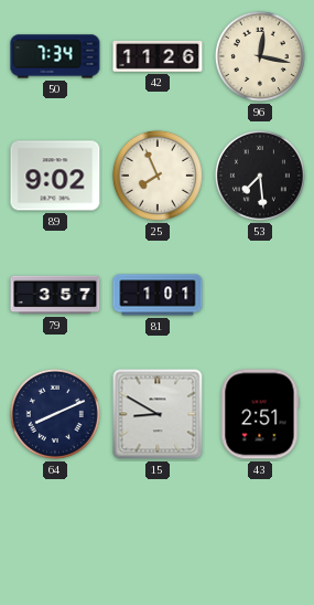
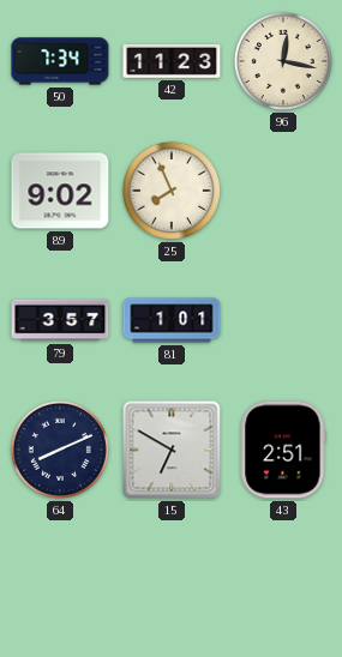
42: 11:26 -> 11:23
53: 7:29 -> none
15: 8:50 -> 6:50
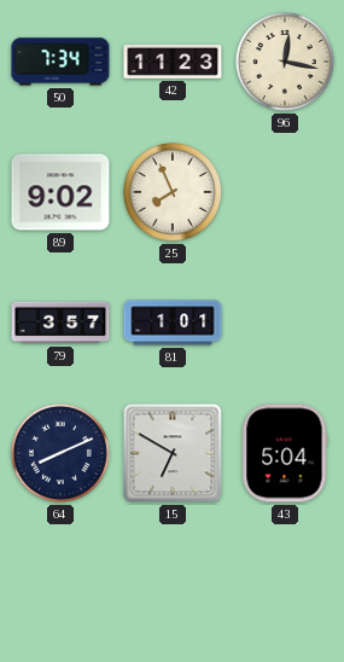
43: 2:51 -> 5:04
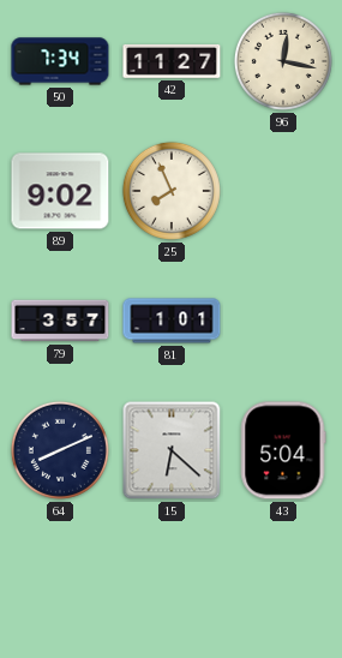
42: 11:23 -> 11:27
15: 6:50 -> 6:22
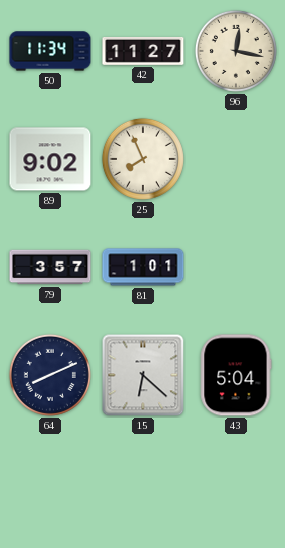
50: 7:34 -> 11:34
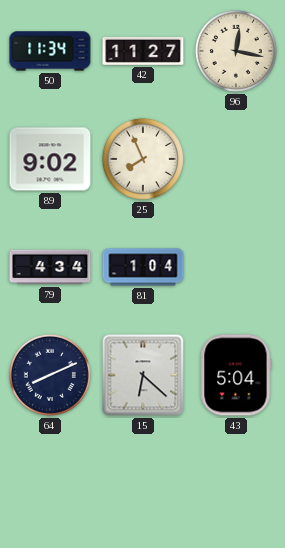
79: 3:57 -> 4:34
81: 1:01 -> 1:04
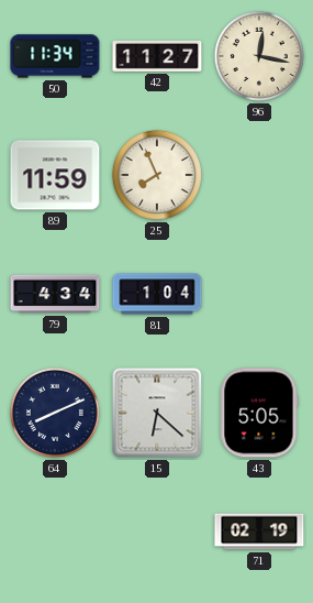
89: 9:02 -> 11:59
43: 5:04 -> 5:05
71: none -> 02:19
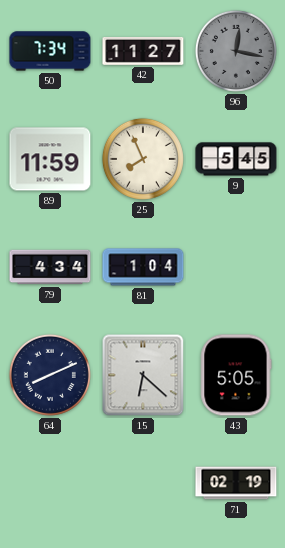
50: 11:34 -> 7:34
96 dial: cream -> grey
9: none -> 5:45
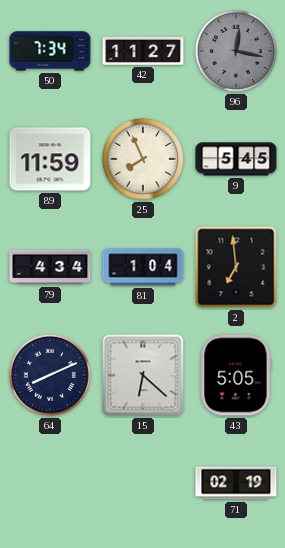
2: none -> 6:59
